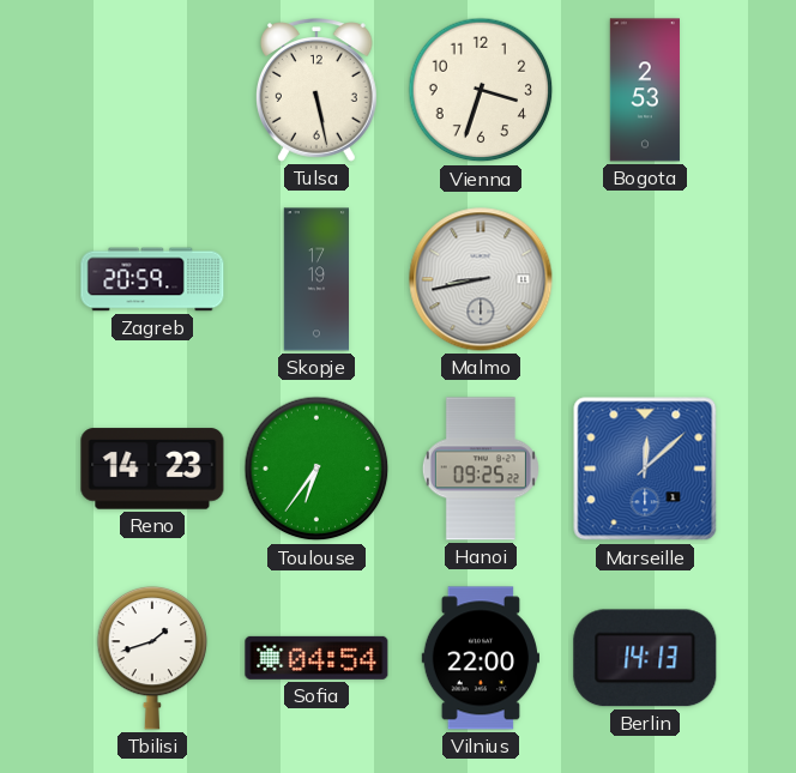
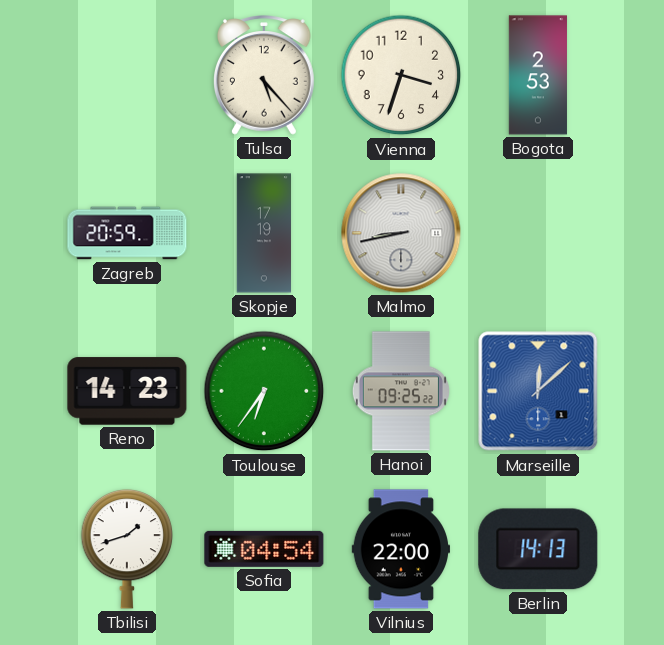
Tulsa: 5:28 -> 5:23
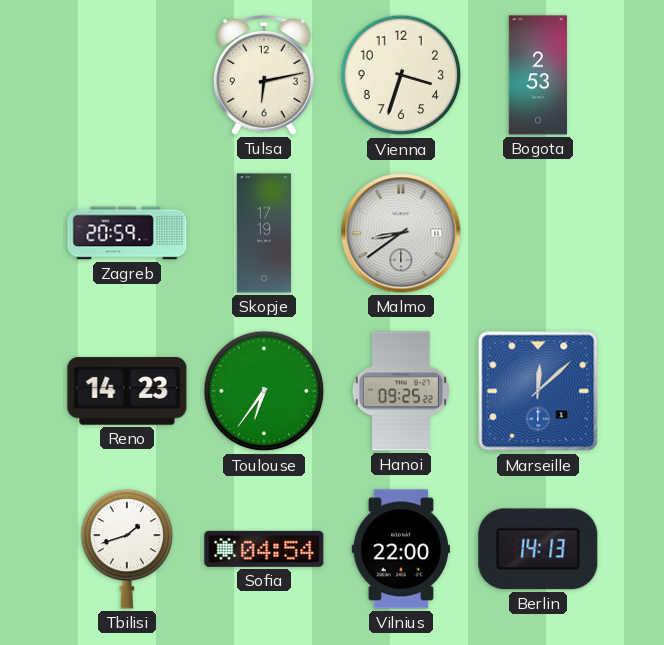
Tulsa: 5:23 -> 6:13
Malmo: 8:43 -> 8:39
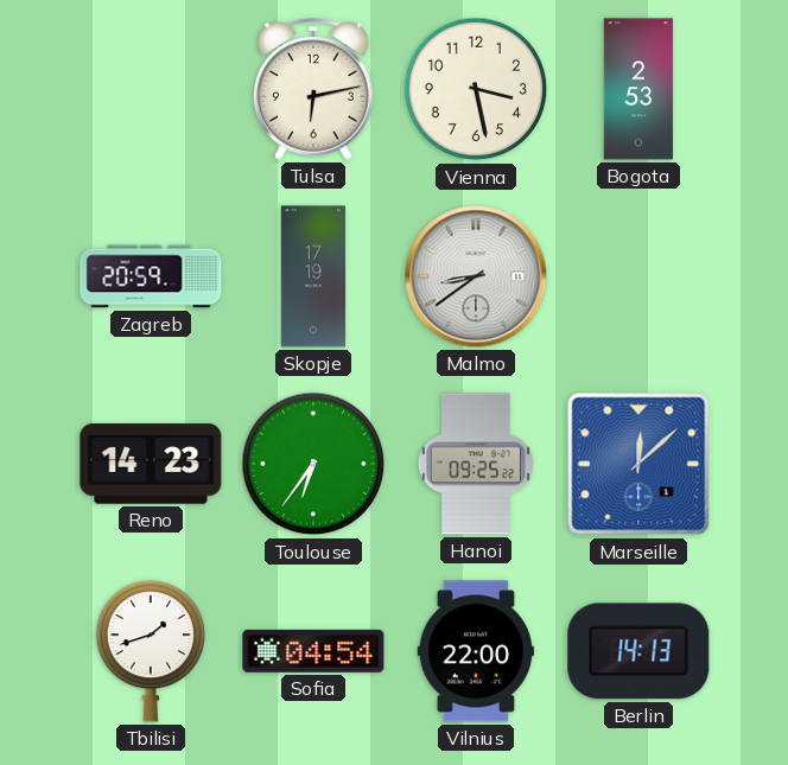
Vienna: 3:33 -> 3:28
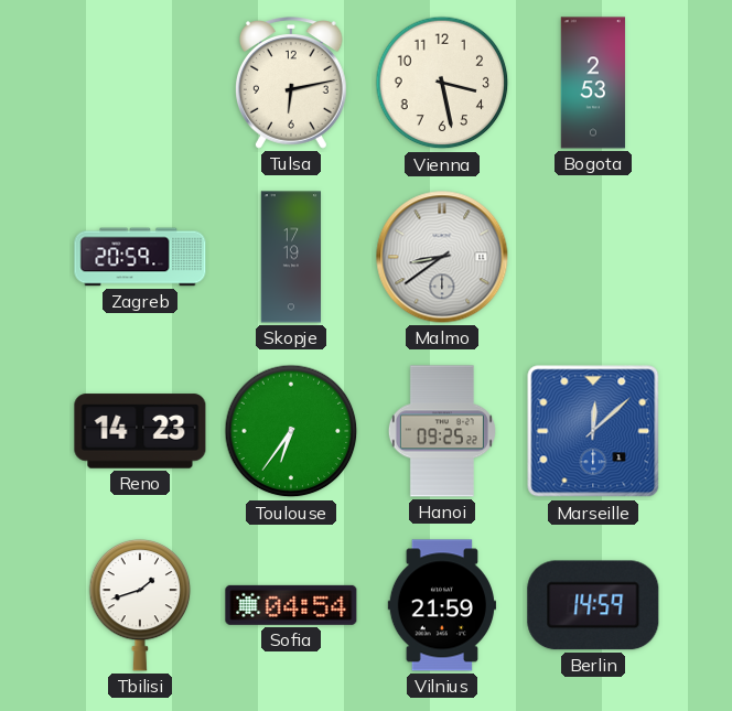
Vilnius: 22:00 -> 21:59
Berlin: 14:13 -> 14:59
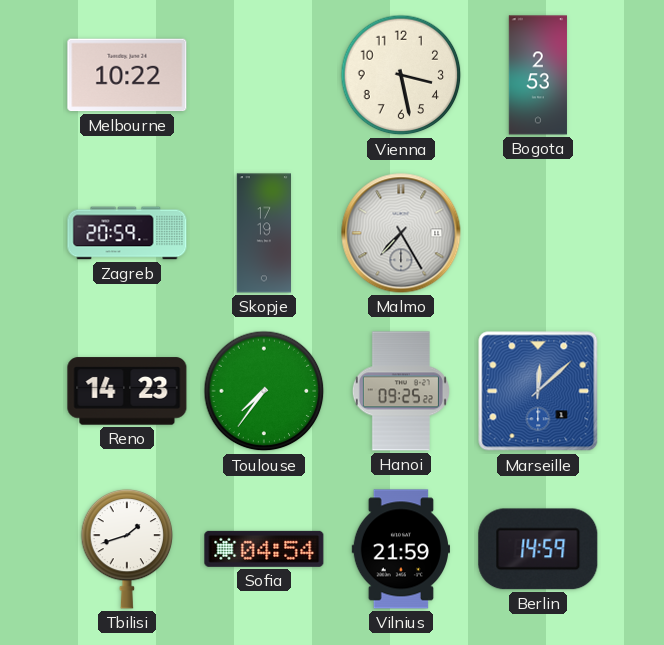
Melbourne: none -> 10:22
Tulsa: 6:13 -> none
Malmo: 8:39 -> 7:25
Toulouse: 6:36 -> 7:36
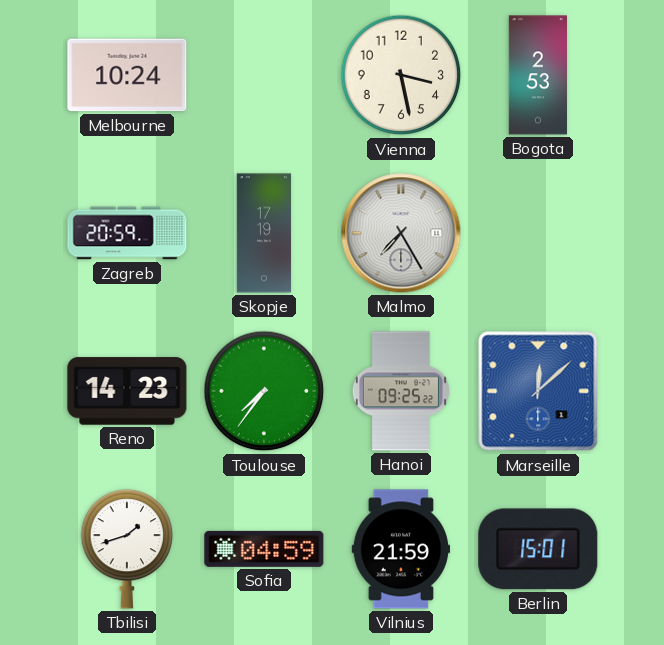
Melbourne: 10:22 -> 10:24
Sofia: 04:54 -> 04:59
Berlin: 14:59 -> 15:01
